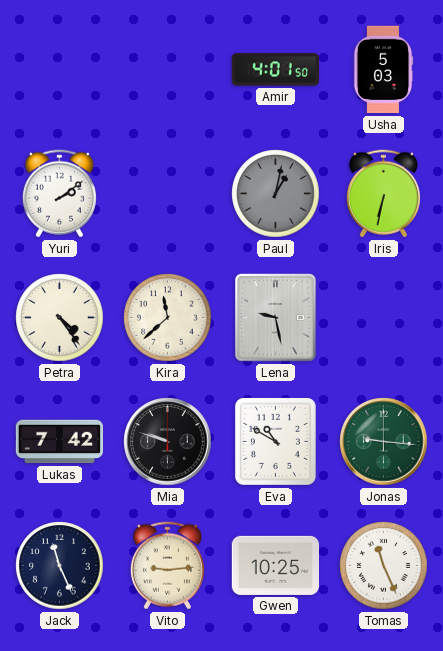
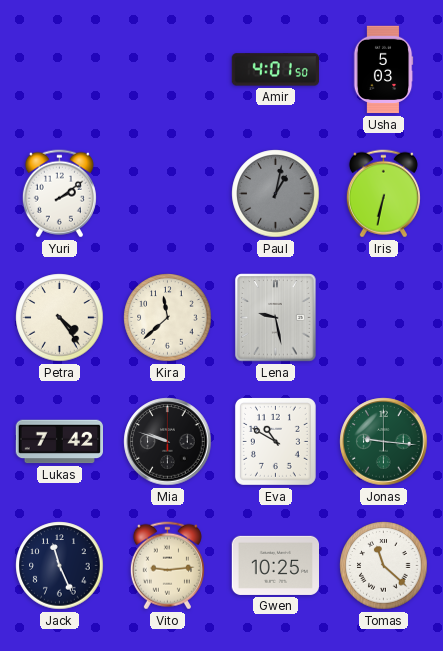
Tomas: 11:26 -> 11:22
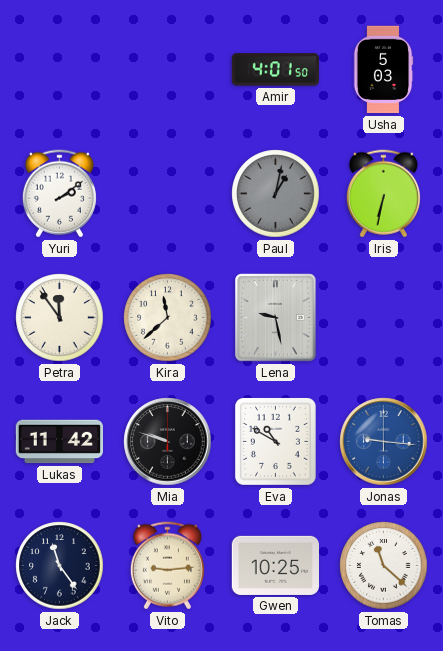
Petra: 4:24 -> 11:54
Lukas: 7:42 -> 11:42
Jonas dial: green -> blue
Jack: 11:26 -> 11:24
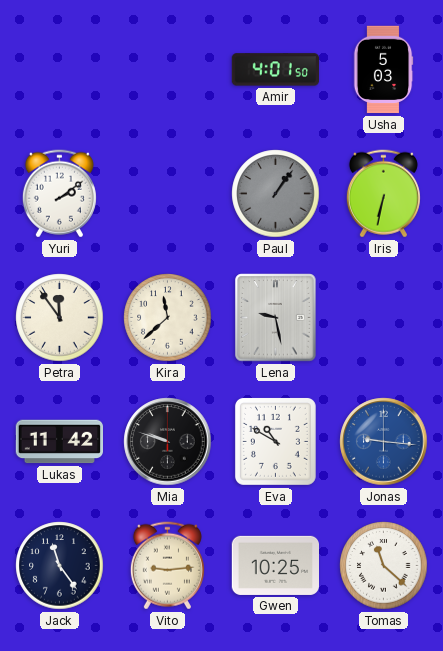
Paul: 1:02 -> 1:06
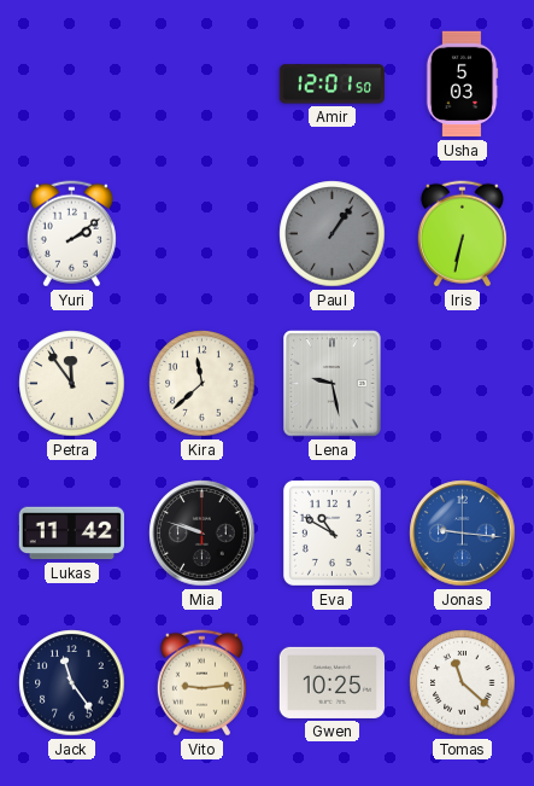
Amir: 4:01 -> 12:01
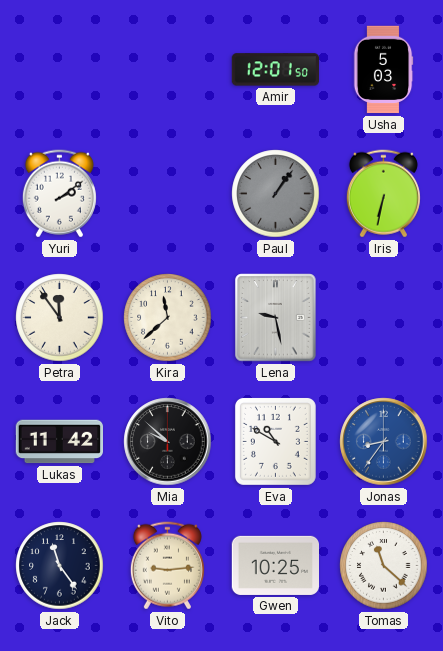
Mia: 9:48 -> 9:52
Jonas: 9:16 -> 8:36
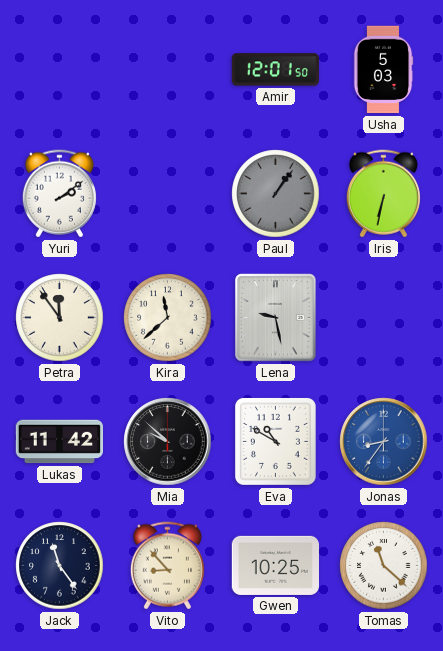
Vito: 9:14 -> 8:53
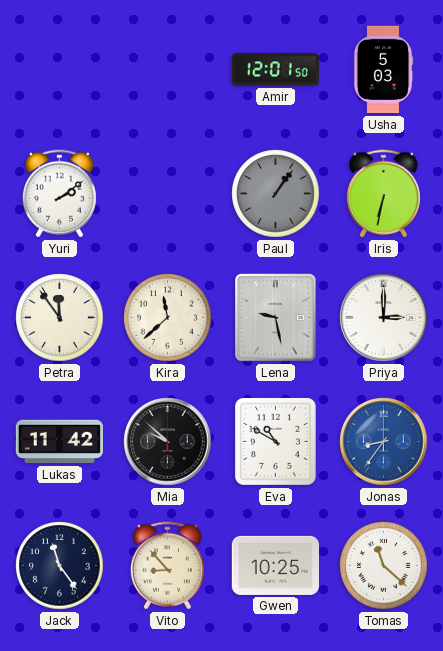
Priya: none -> 3:00
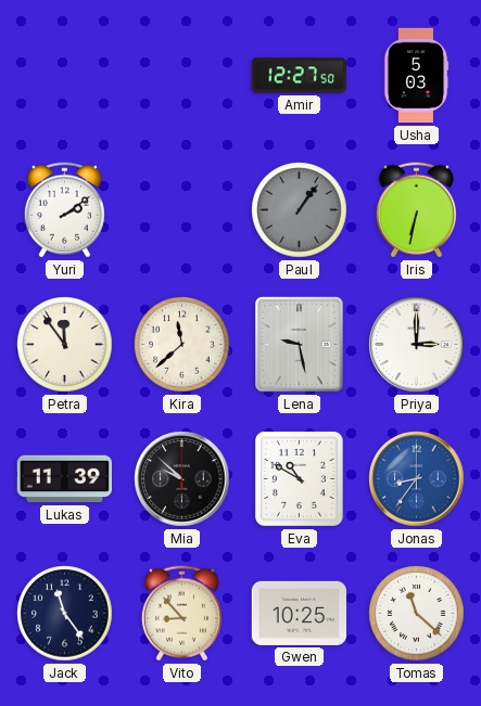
Amir: 12:01 -> 12:27
Lukas: 11:42 -> 11:39
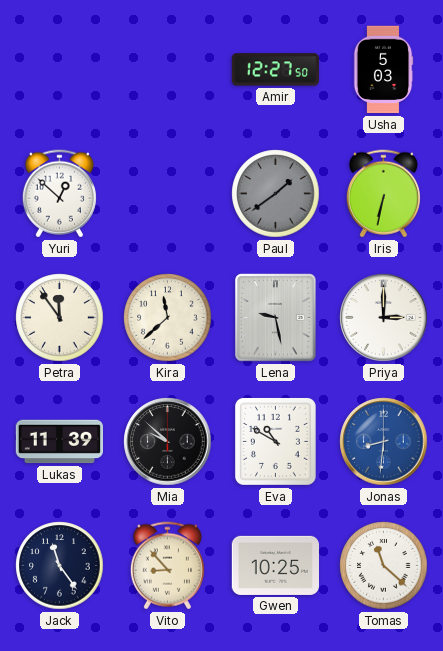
Yuri: 2:09 -> 12:52
Paul: 1:06 -> 1:39
Jonas: 8:36 -> 8:31
